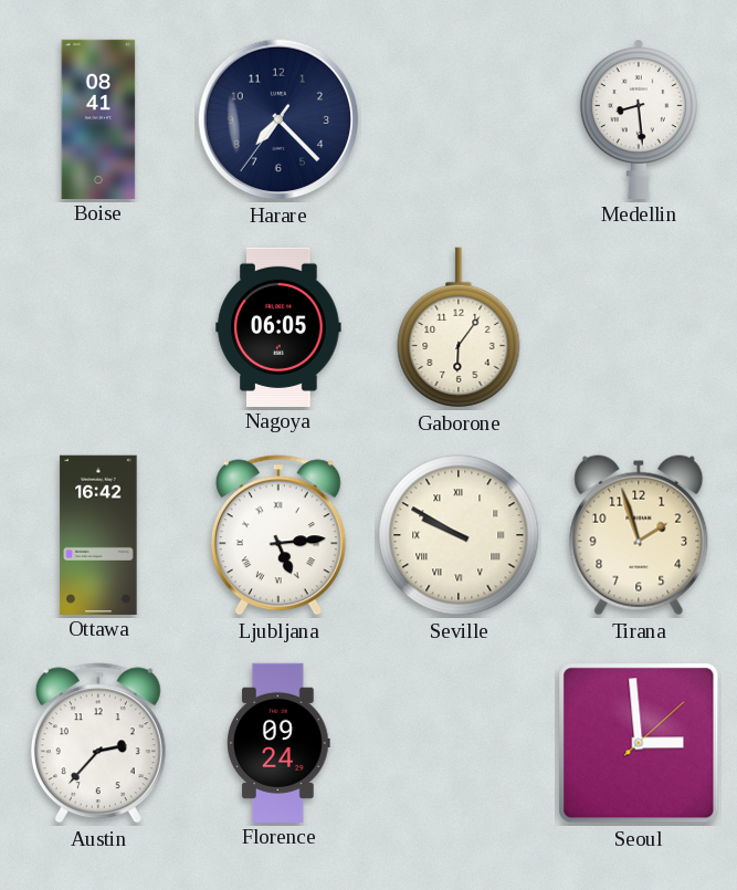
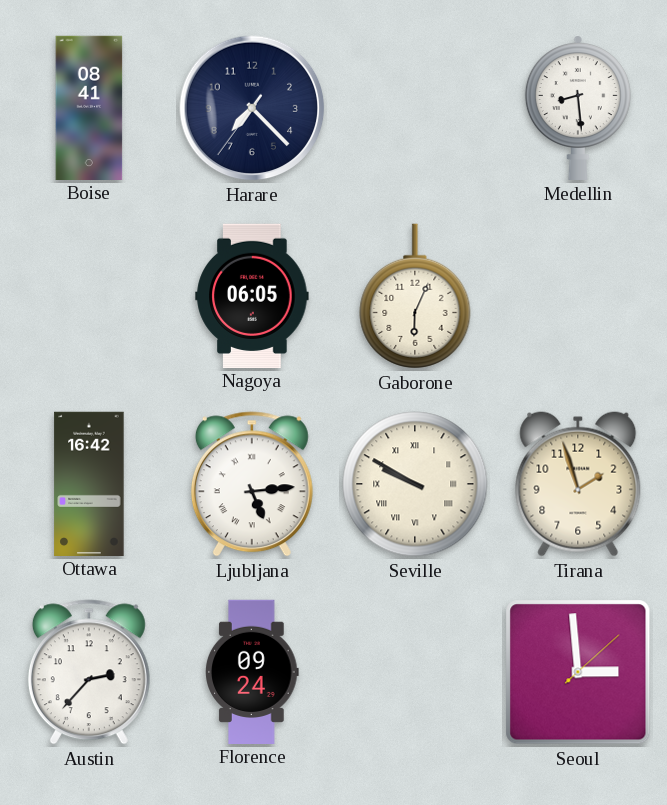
Gaborone: 6:06 -> 6:04
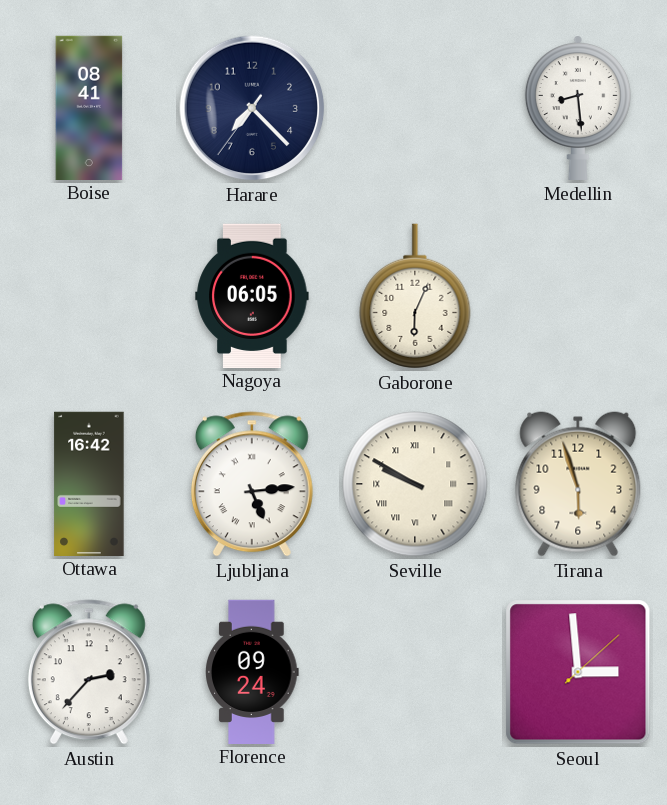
Tirana: 1:57 -> 5:57
